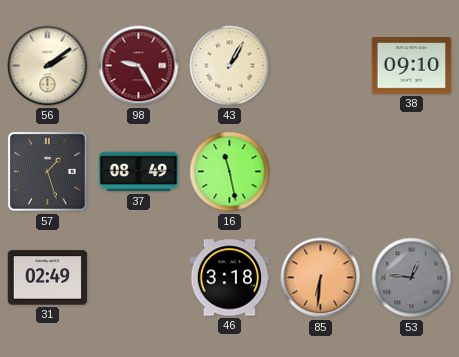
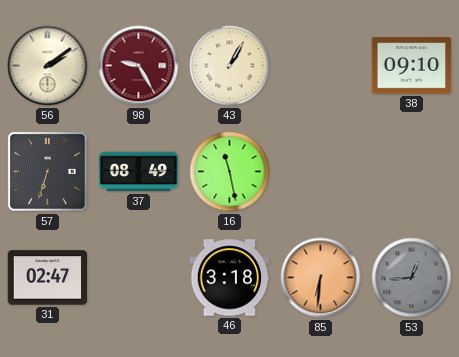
57: 1:27 -> 6:33
31: 02:49 -> 02:47
53: 12:46 -> 12:44
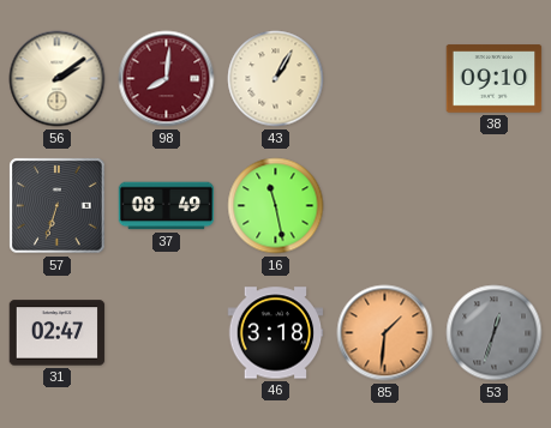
98: 9:25 -> 8:01
85: 6:31 -> 1:31
53: 12:44 -> 12:33
